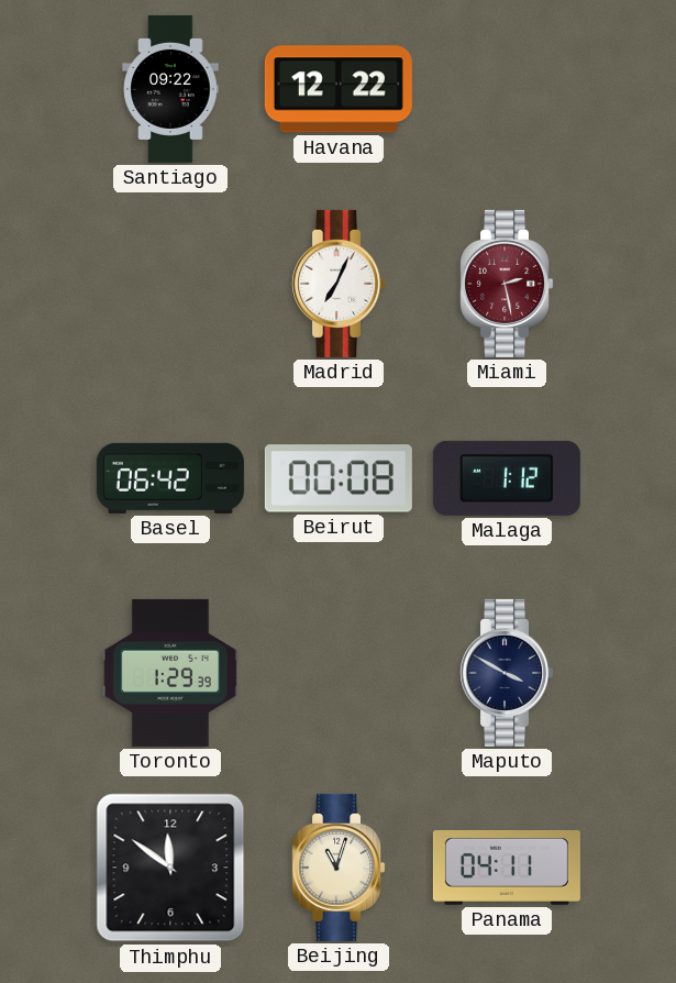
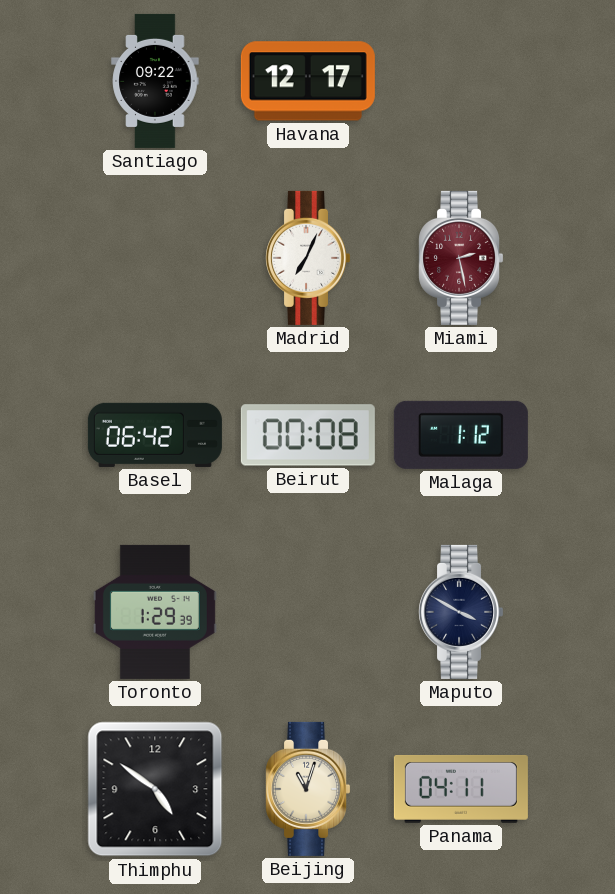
Havana: 12:22 -> 12:17
Thimphu: 11:51 -> 4:51
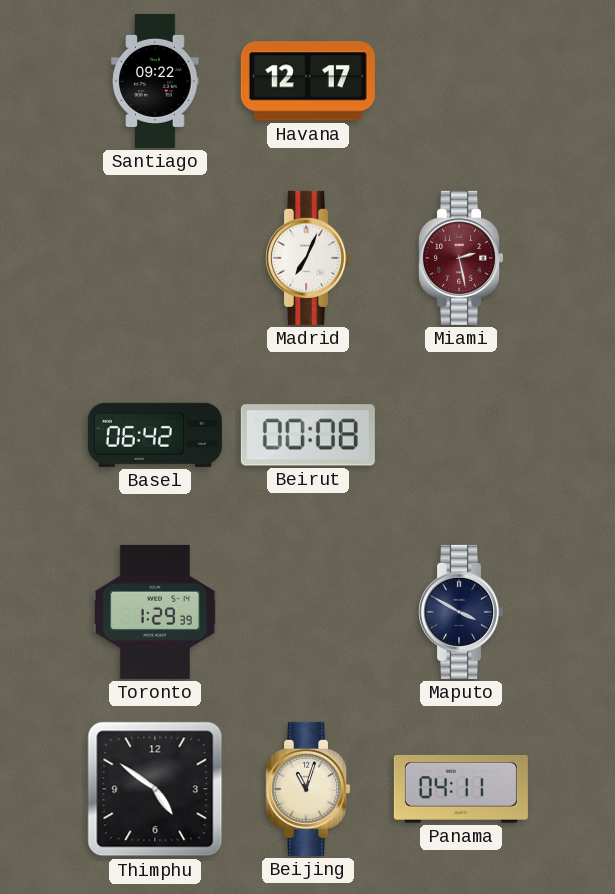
Malaga: 1:12 -> none
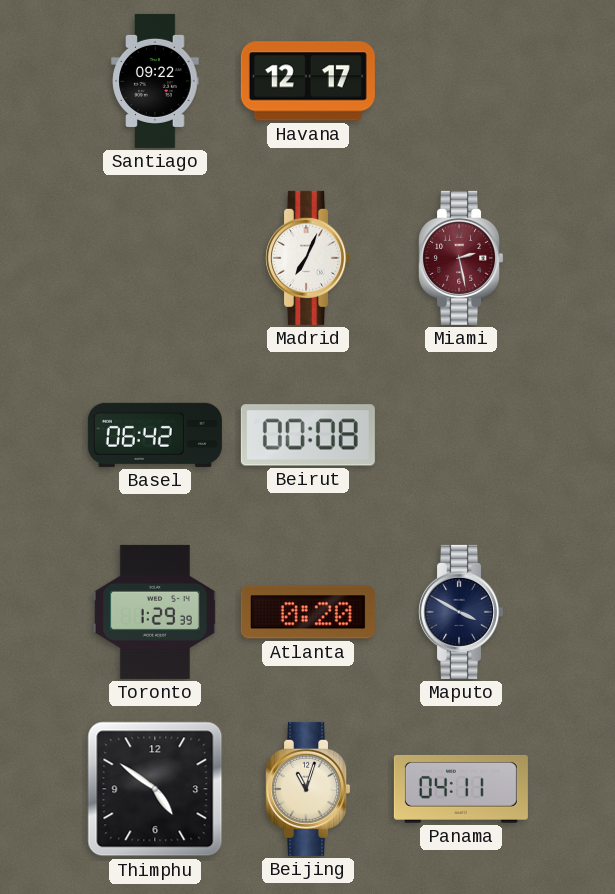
Atlanta: none -> 0:20
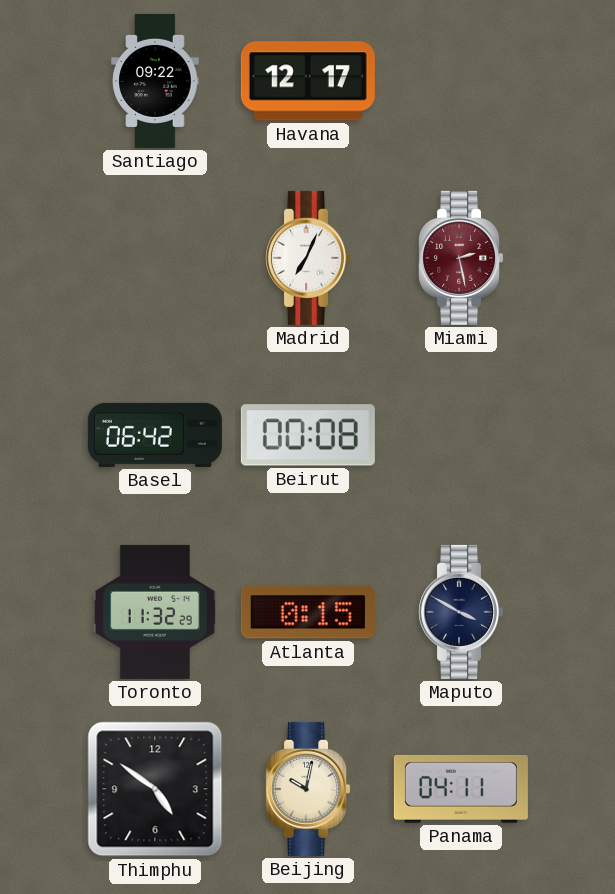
Toronto: 1:29 -> 11:32
Atlanta: 0:20 -> 0:15
Beijing: 11:03 -> 10:02
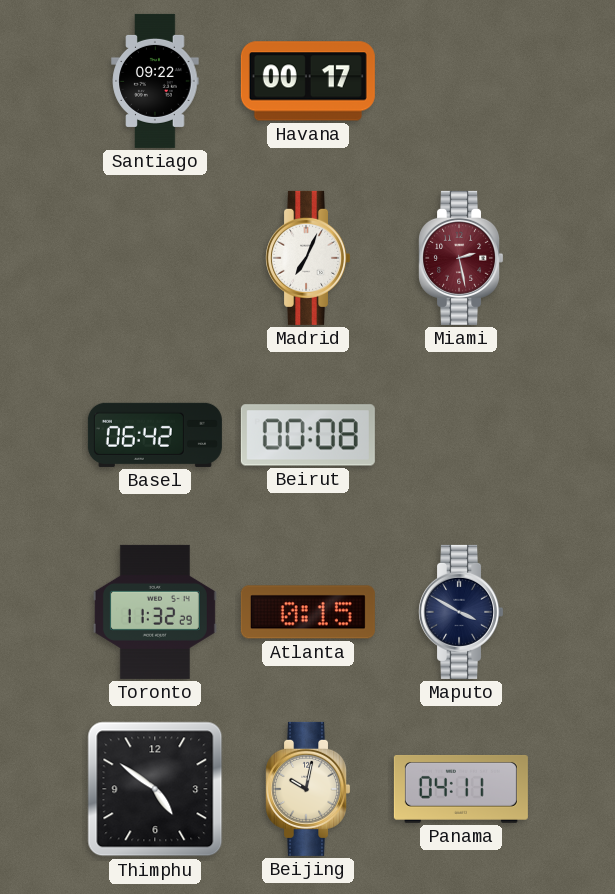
Havana: 12:17 -> 00:17
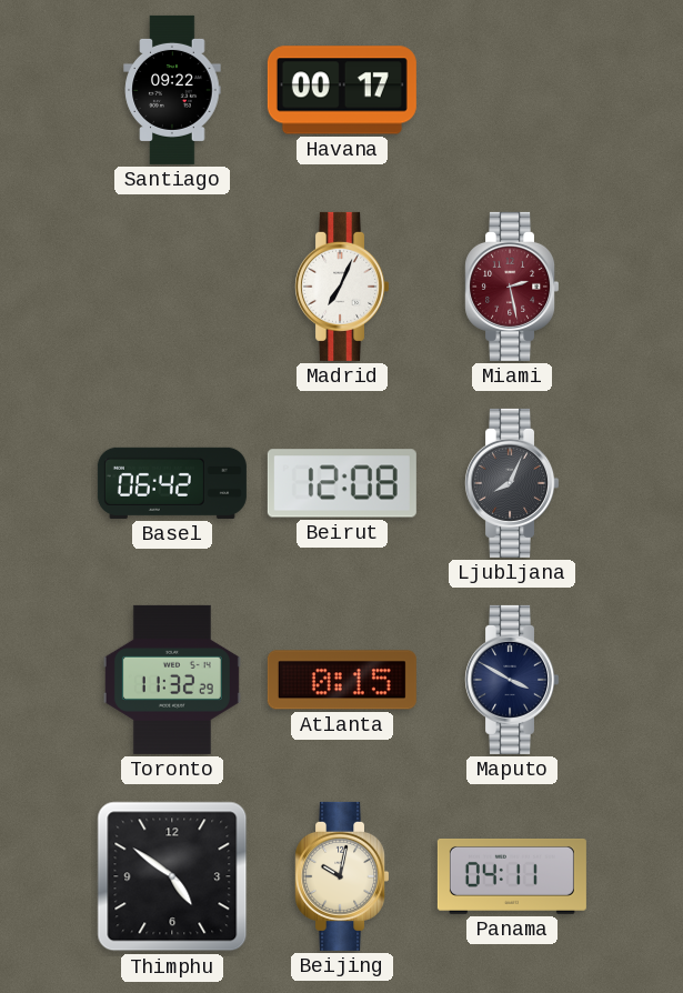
Beirut: 00:08 -> 12:08
Ljubljana: none -> 8:04
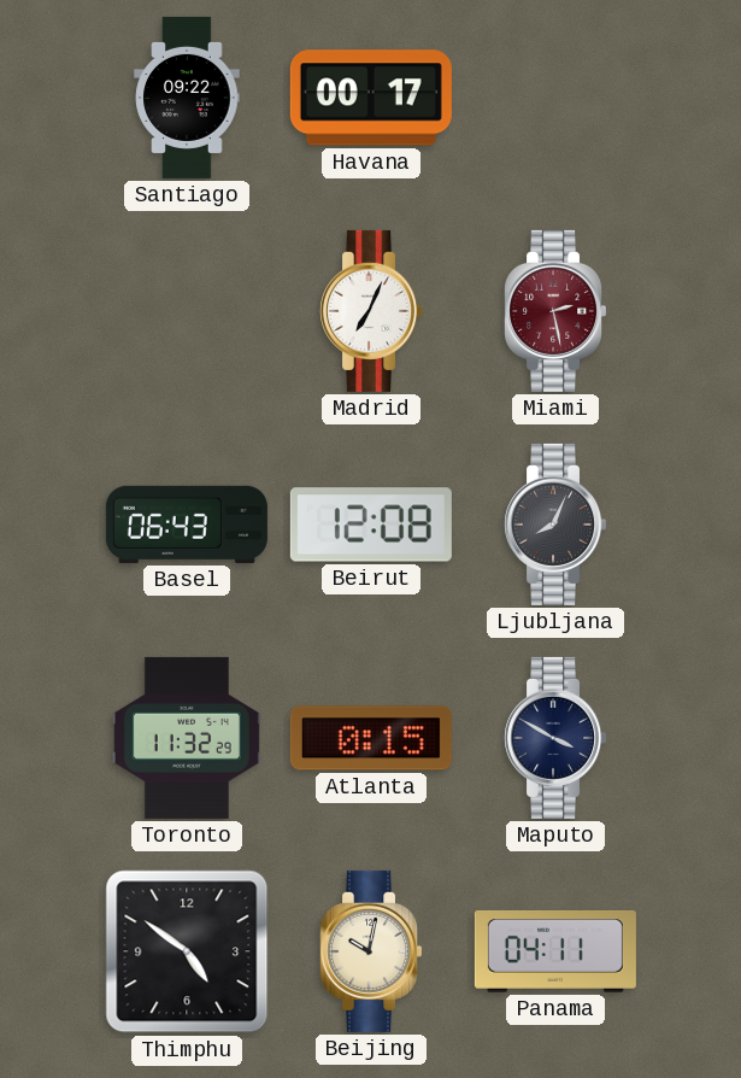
Basel: 06:42 -> 06:43
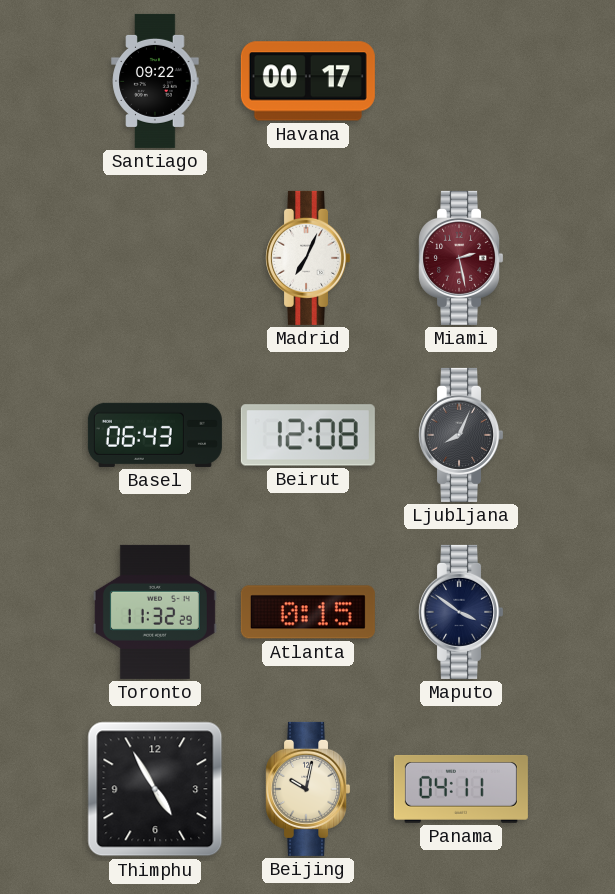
Maputo: 3:50 -> 3:51
Thimphu: 4:51 -> 4:55
